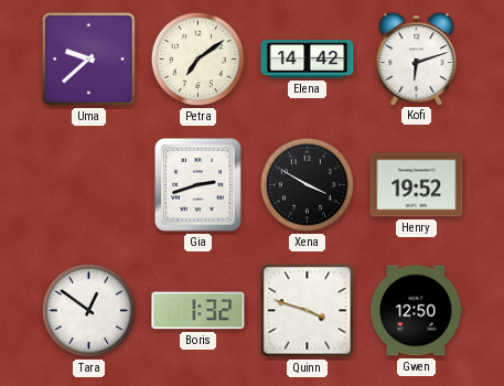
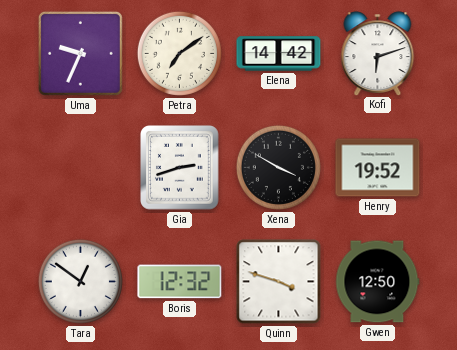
Uma: 9:38 -> 9:34
Boris: 1:32 -> 12:32
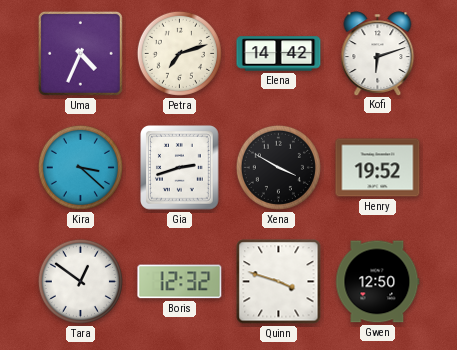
Uma: 9:34 -> 4:34
Petra: 7:09 -> 7:12
Kira: none -> 3:22
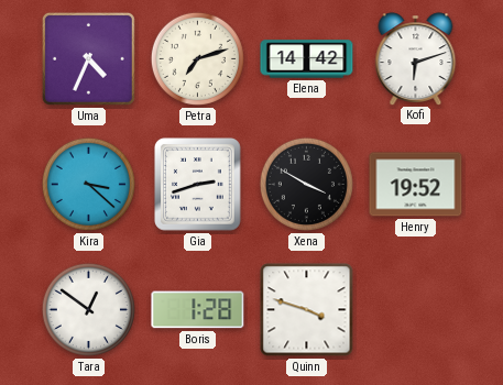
Boris: 12:32 -> 1:28
Gwen: 12:50 -> none
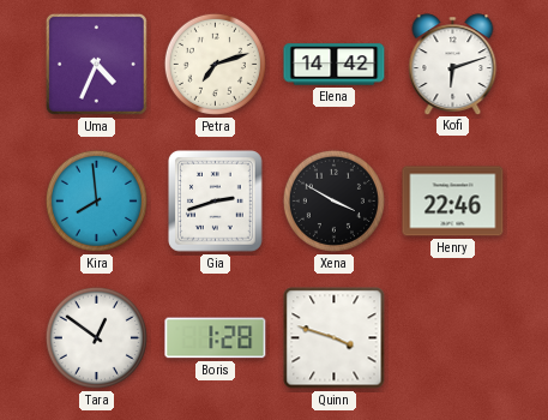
Kira: 3:22 -> 7:59
Henry: 19:52 -> 22:46
